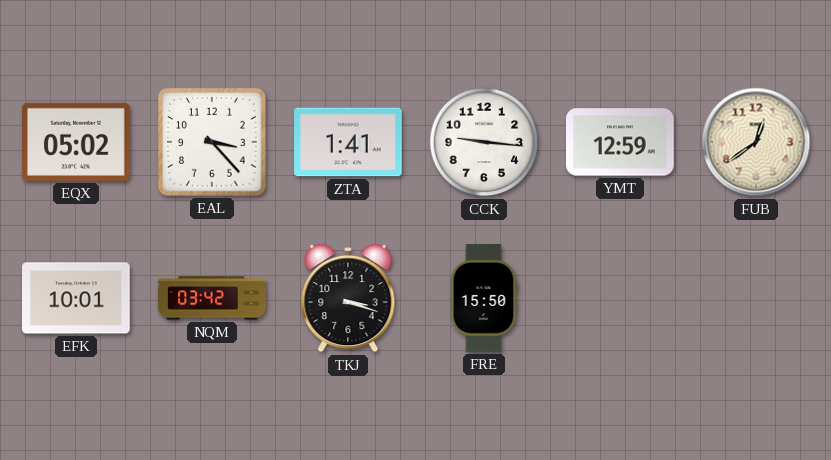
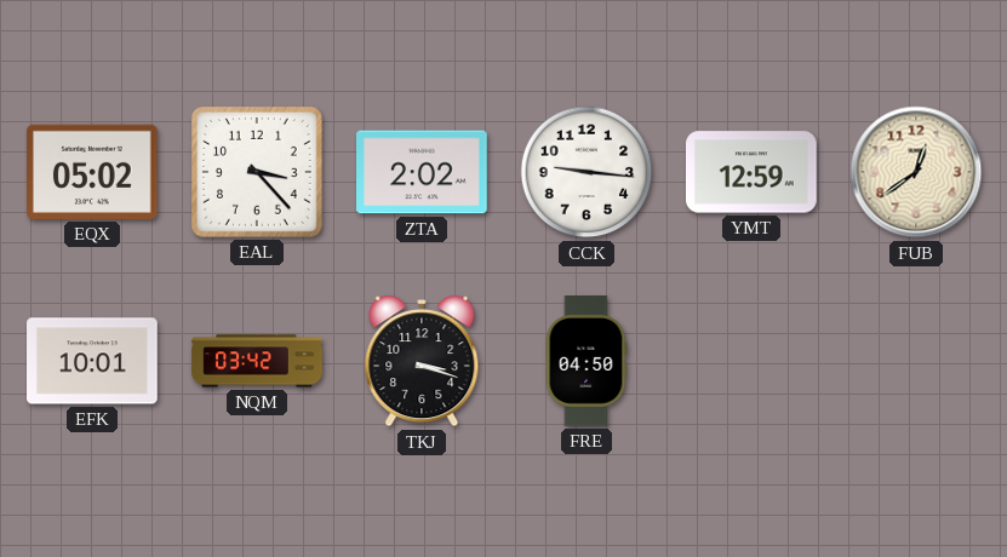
ZTA: 1:41 -> 2:02
FRE: 15:50 -> 04:50
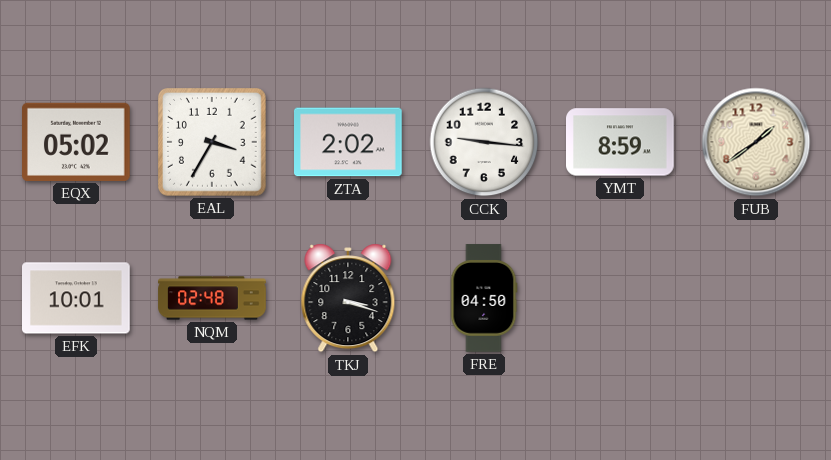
EAL: 3:23 -> 3:35
YMT: 12:59 -> 8:59
FUB: 12:39 -> 1:39
NQM: 03:42 -> 02:48
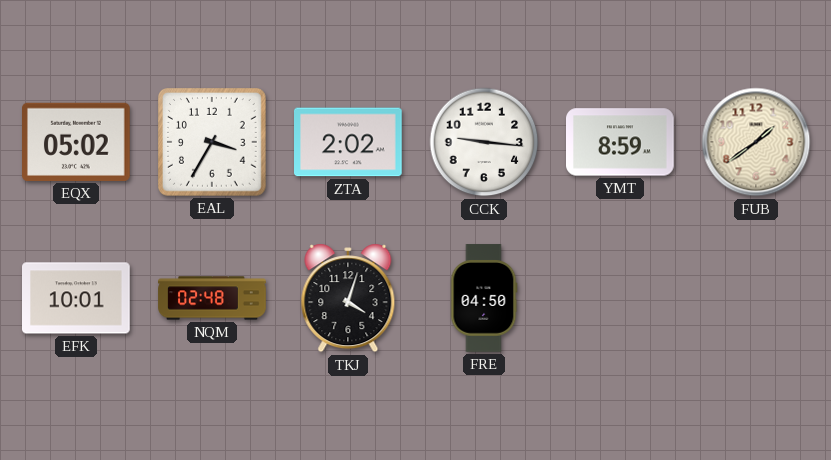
TKJ: 3:18 -> 4:03
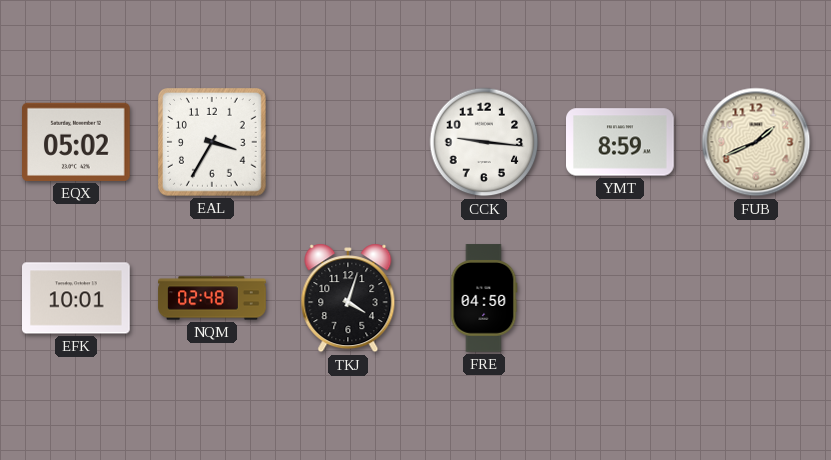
ZTA: 2:02 -> none
FUB: 1:39 -> 1:41
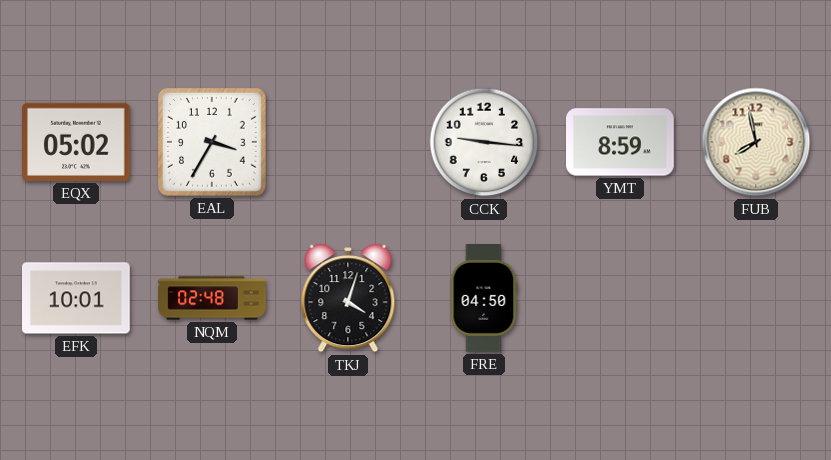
FUB: 1:41 -> 7:58
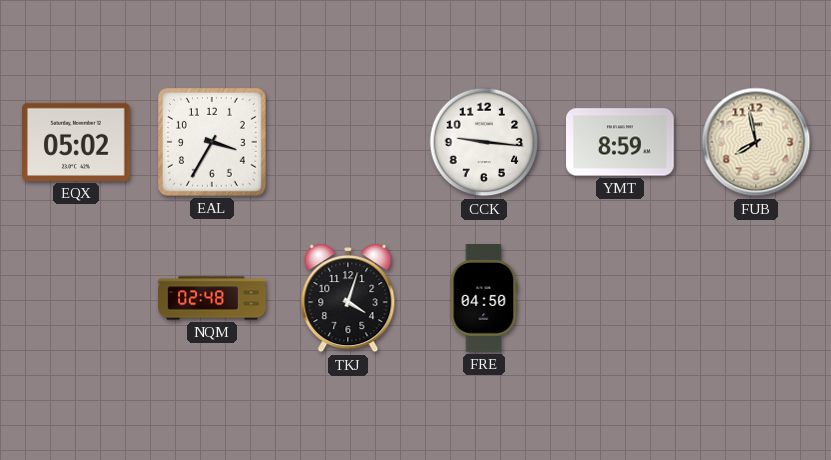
EFK: 10:01 -> none
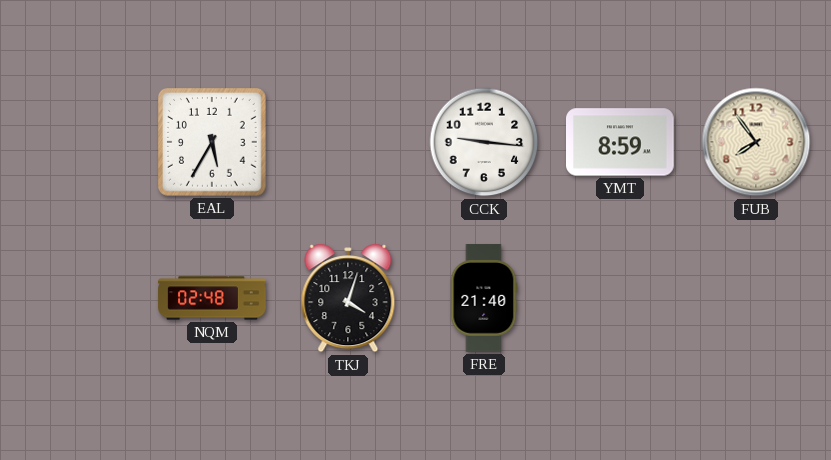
EQX: 05:02 -> none
EAL: 3:35 -> 5:35
FUB: 7:58 -> 7:54
FRE: 04:50 -> 21:40
